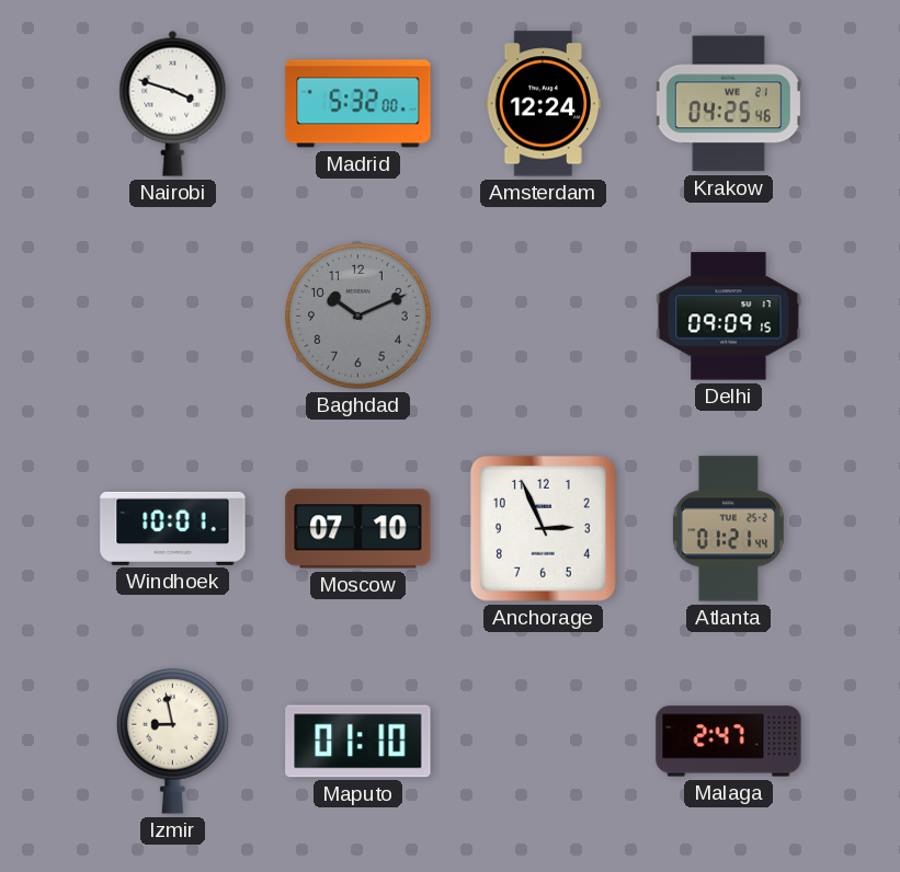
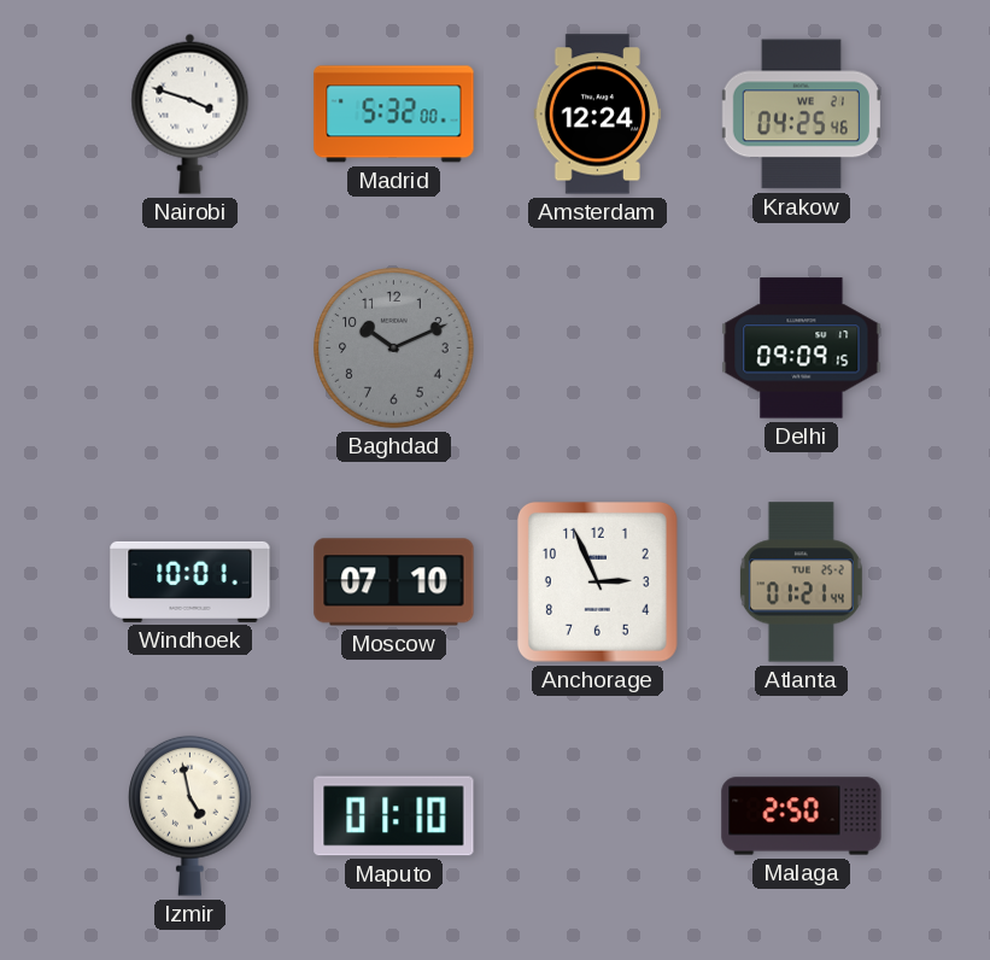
Izmir: 8:58 -> 4:58
Malaga: 2:47 -> 2:50
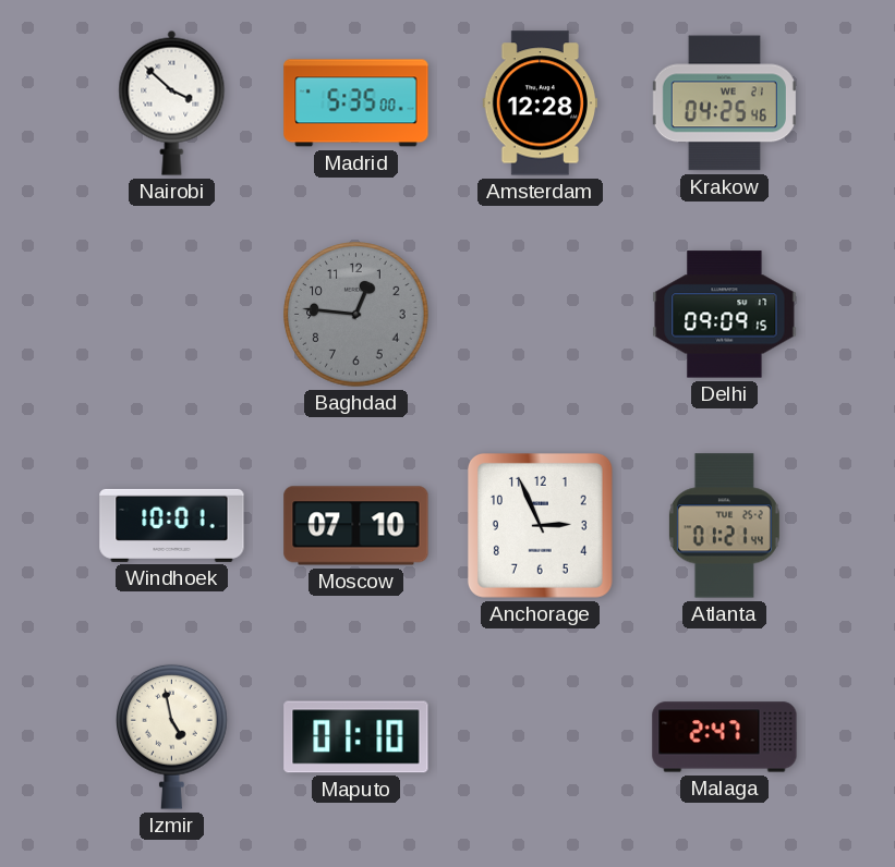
Nairobi: 3:48 -> 3:52
Madrid: 5:32 -> 5:35
Amsterdam: 12:24 -> 12:28
Baghdad: 10:11 -> 12:46
Malaga: 2:50 -> 2:47
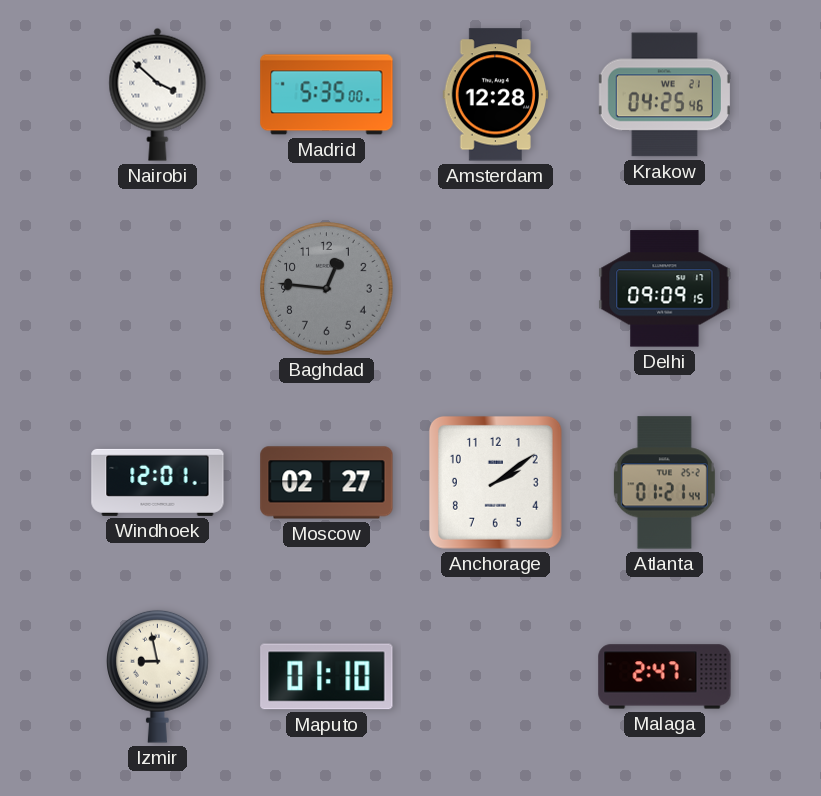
Windhoek: 10:01 -> 12:01
Moscow: 07:10 -> 02:27
Anchorage: 2:56 -> 2:09
Izmir: 4:58 -> 8:58
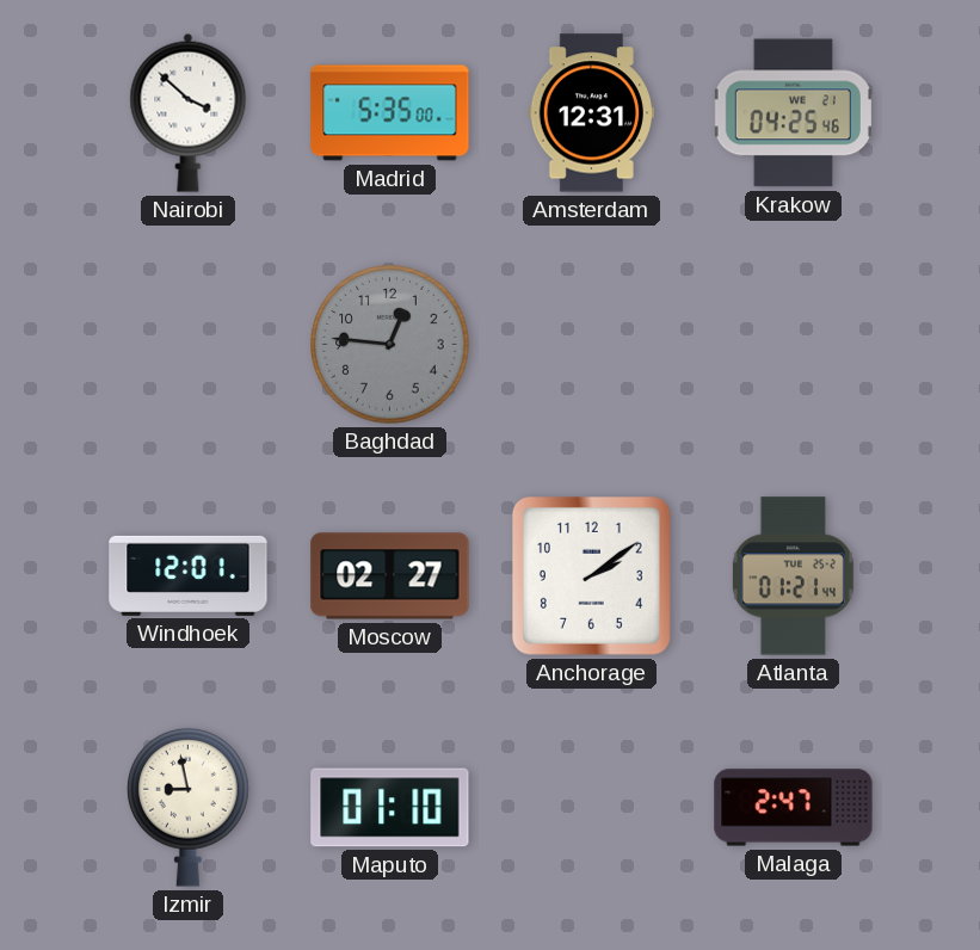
Amsterdam: 12:28 -> 12:31
Delhi: 09:09 -> none
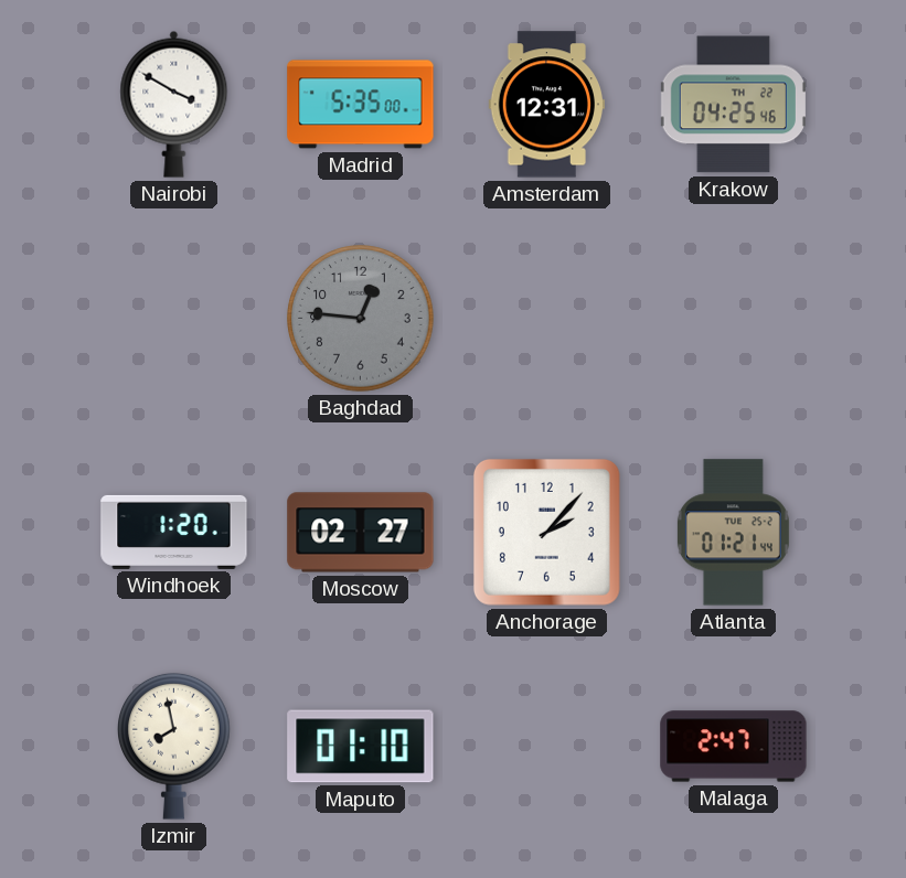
Nairobi: 3:52 -> 3:50
Krakow date: WE 21 -> TH 22
Windhoek: 12:01 -> 1:20
Anchorage: 2:09 -> 2:07
Izmir: 8:58 -> 7:58
